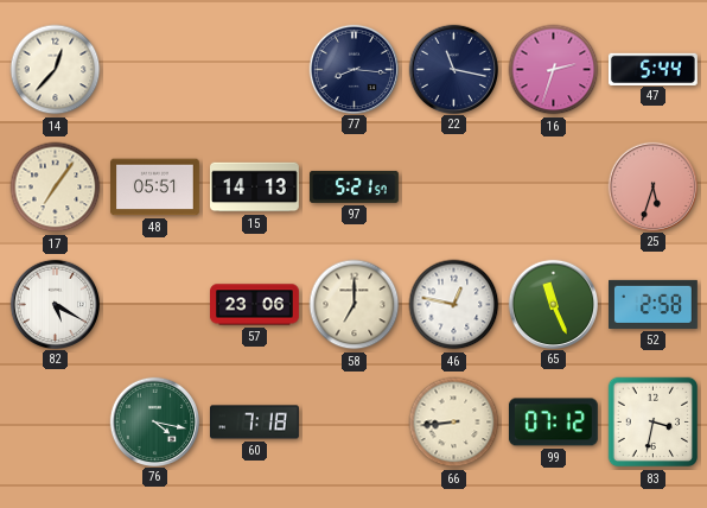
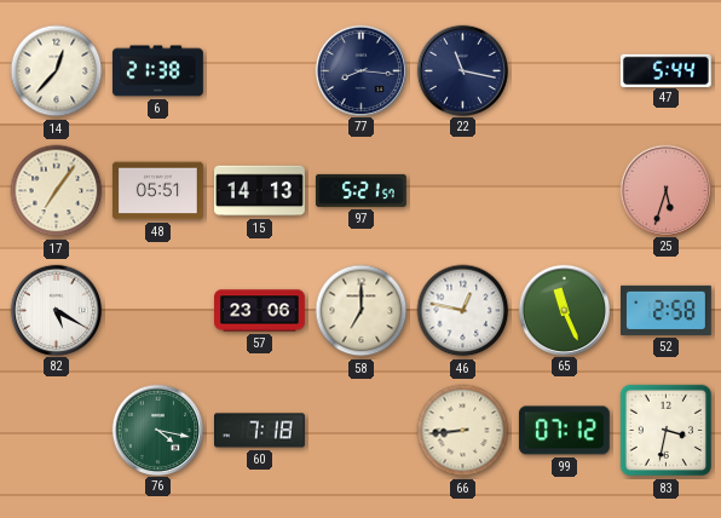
6: none -> 21:38
16: 2:33 -> none
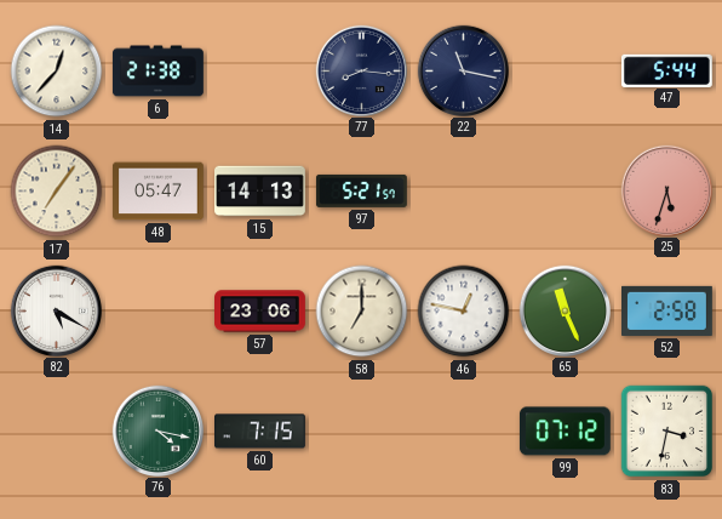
48: 05:51 -> 05:47
60: 7:18 -> 7:15
66: 8:44 -> none
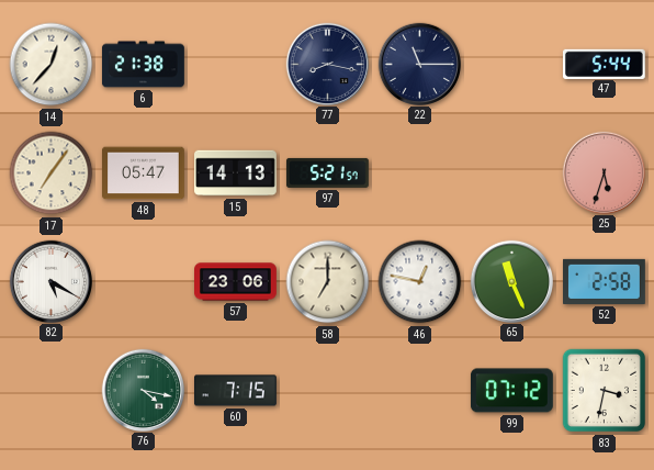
77: 8:16 -> 8:17
22: 11:17 -> 11:15
